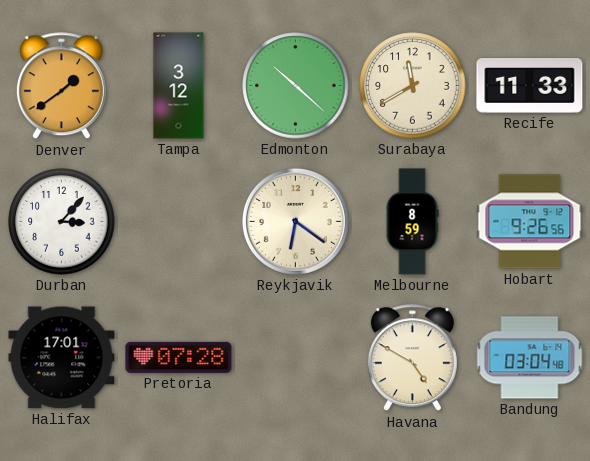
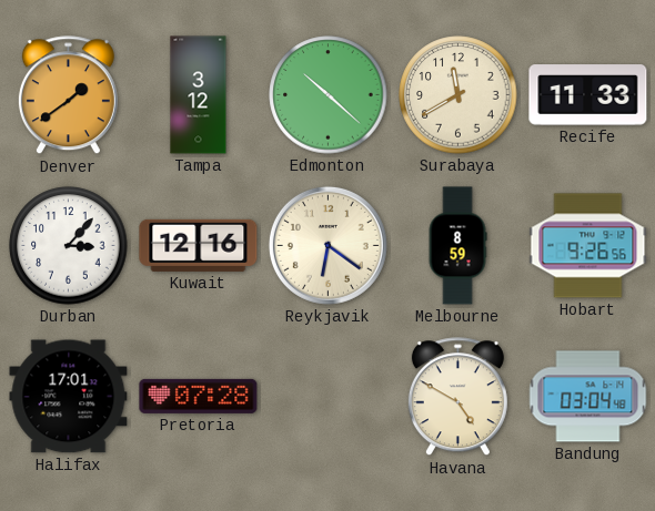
Kuwait: none -> 12:16
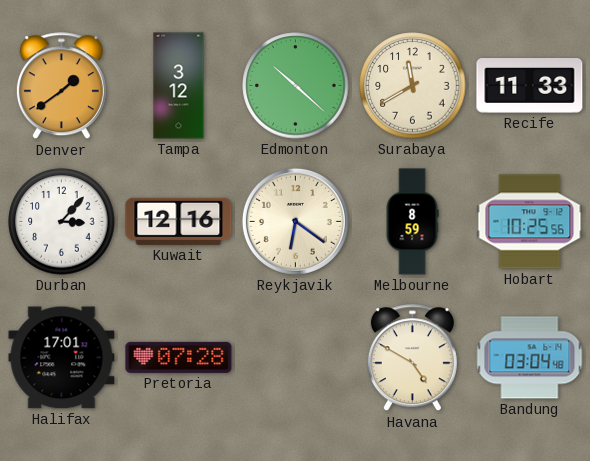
Hobart: 9:26 -> 10:25
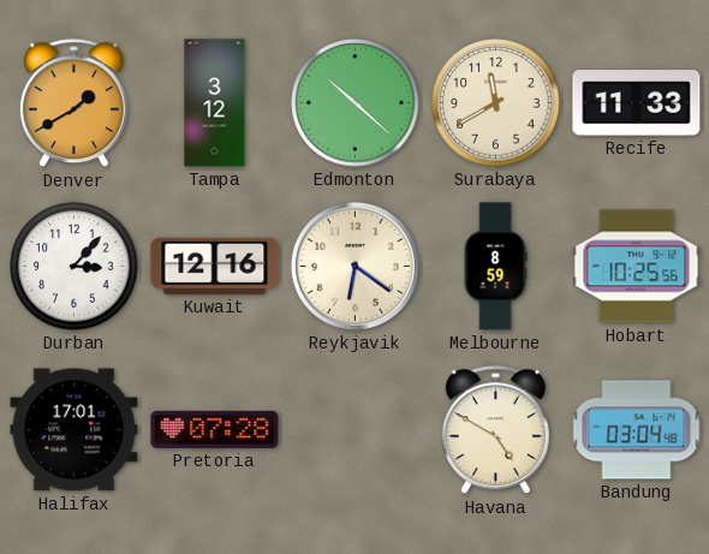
Denver: 1:39 -> 1:40
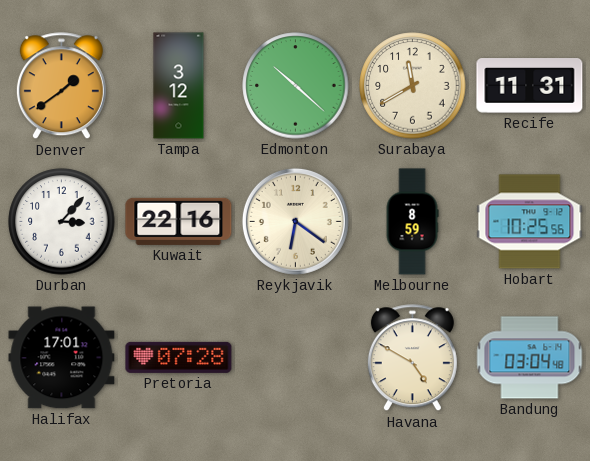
Denver: 1:40 -> 1:39
Recife: 11:33 -> 11:31
Kuwait: 12:16 -> 22:16
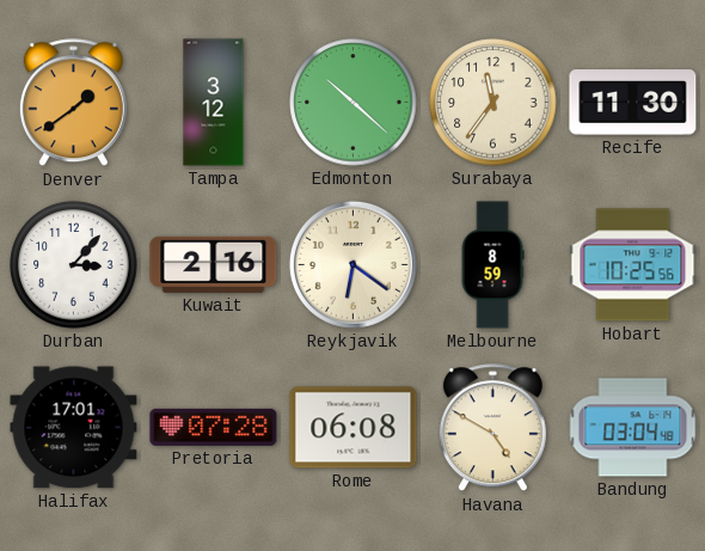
Surabaya: 11:40 -> 11:36
Recife: 11:31 -> 11:30
Kuwait: 22:16 -> 2:16
Rome: none -> 06:08
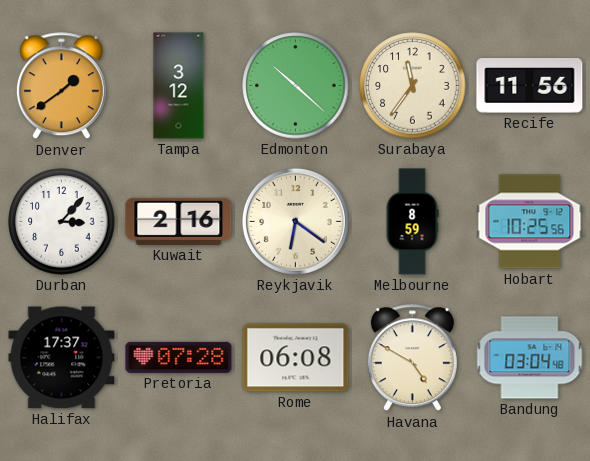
Recife: 11:30 -> 11:56
Halifax: 17:01 -> 17:37
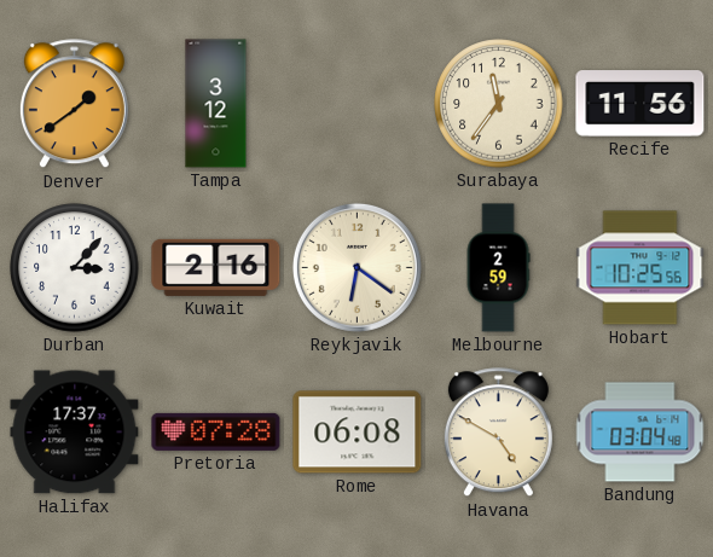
Edmonton: 10:22 -> none
Melbourne: 8:59 -> 2:59
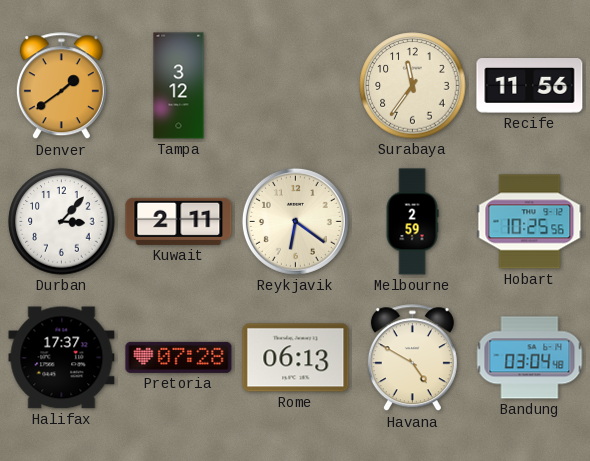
Kuwait: 2:16 -> 2:11
Rome: 06:08 -> 06:13
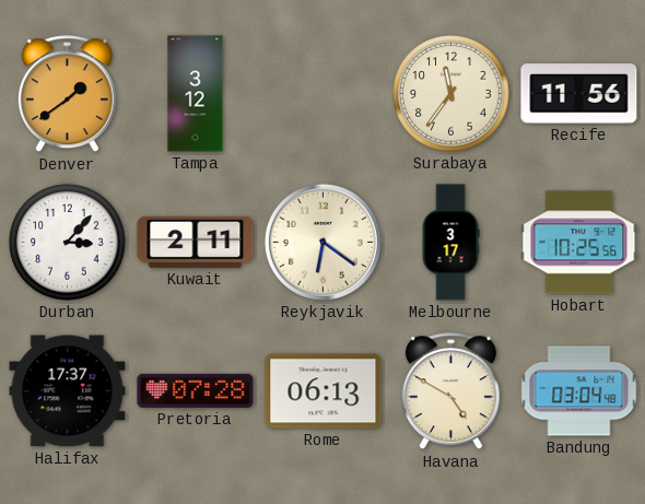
Melbourne: 2:59 -> 3:17
